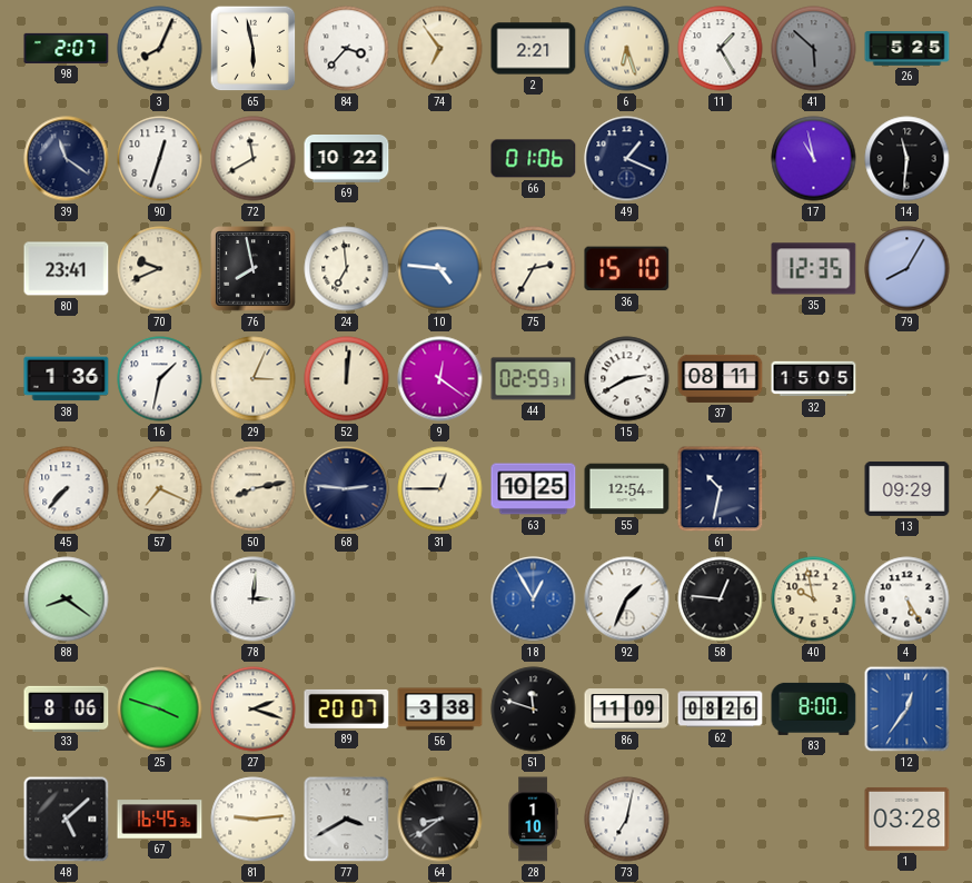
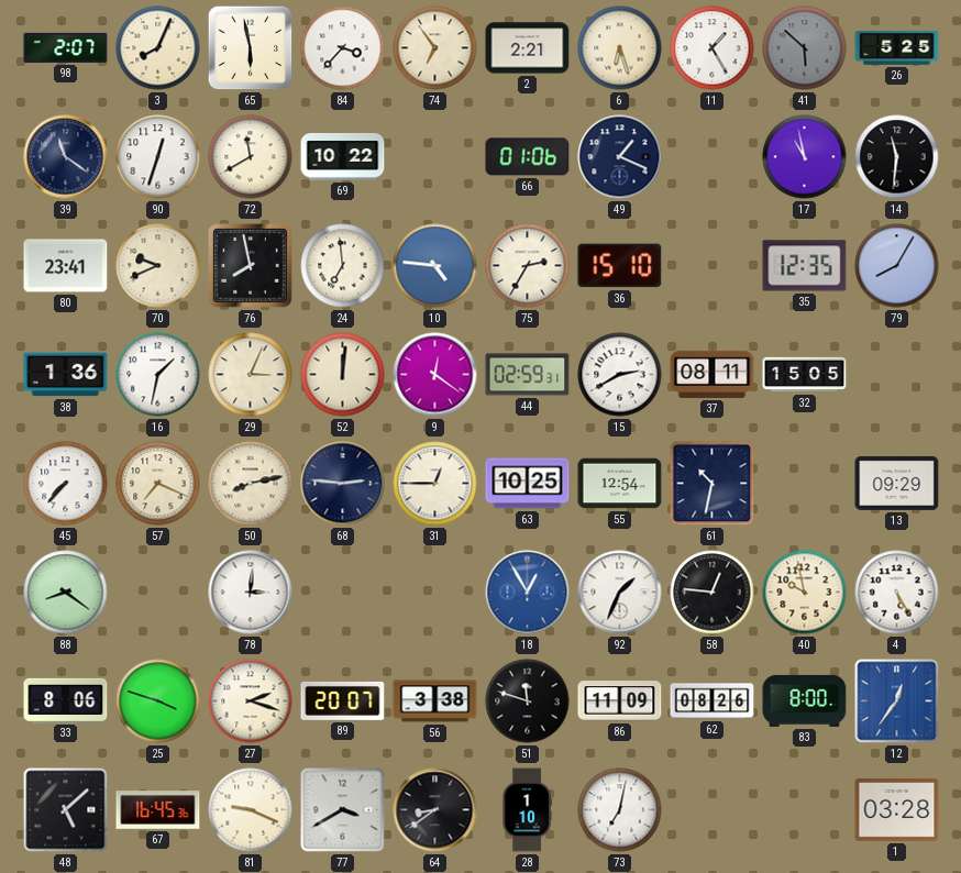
81: 9:14 -> 9:19
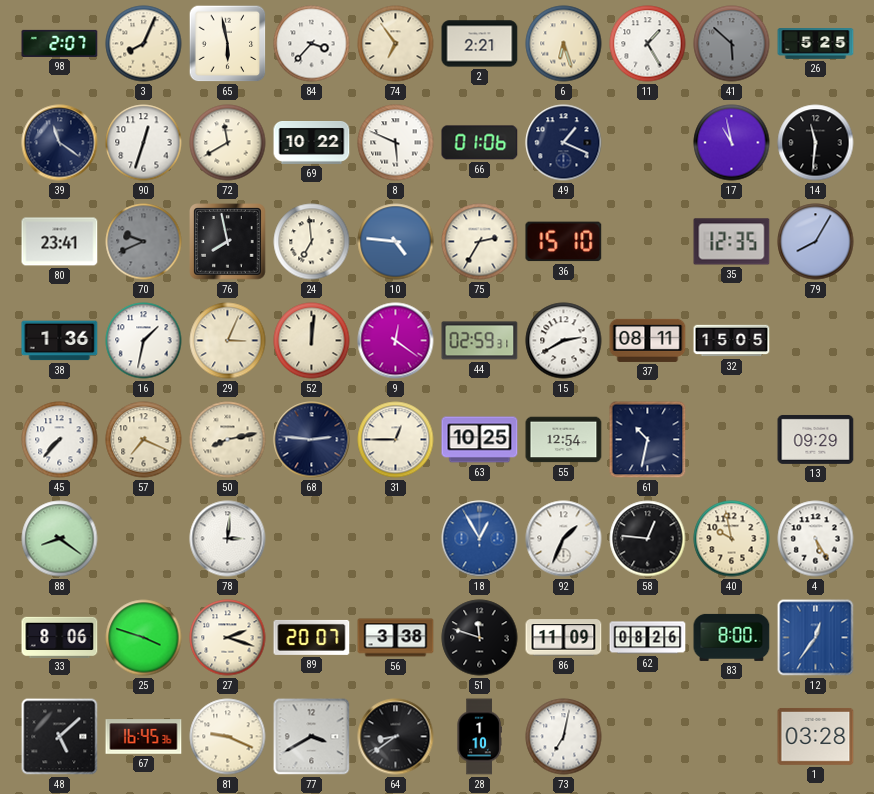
8: none -> 5:49
70 dial: cream -> grey
